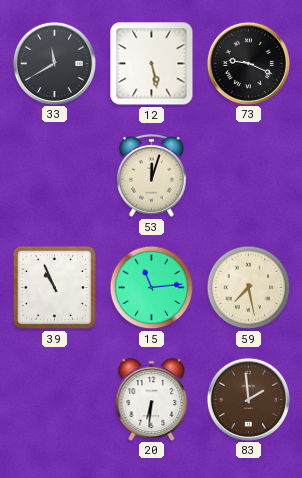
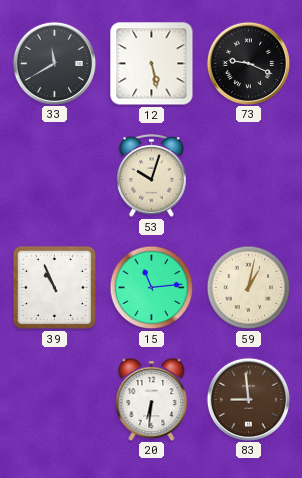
53: 12:03 -> 10:03
59: 7:28 -> 1:02
83: 1:59 -> 8:59
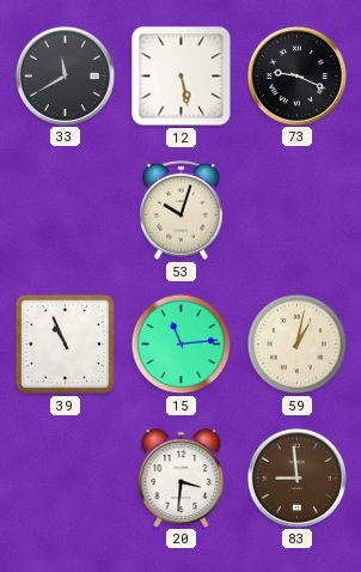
20: 6:31 -> 3:31
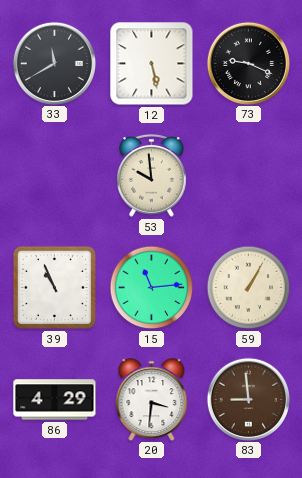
53: 10:03 -> 9:59
59: 1:02 -> 1:05
86: none -> 4:29
